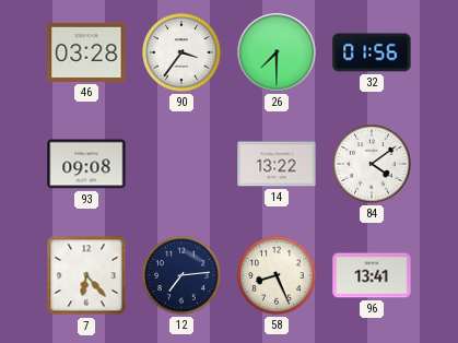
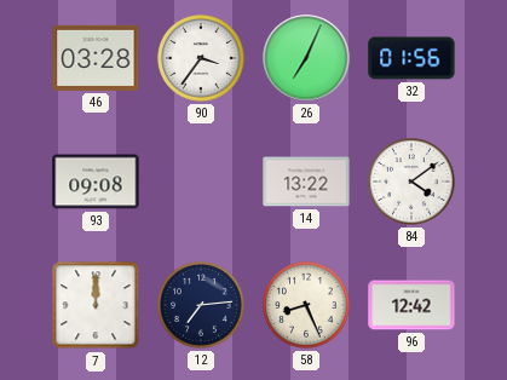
26: 7:30 -> 7:04
7: 6:23 -> 12:00
96: 13:41 -> 12:42
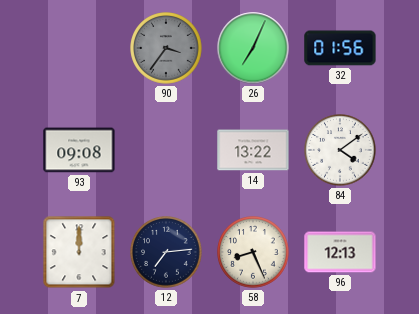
46: 03:28 -> none
90 dial: white -> grey
96: 12:42 -> 12:13
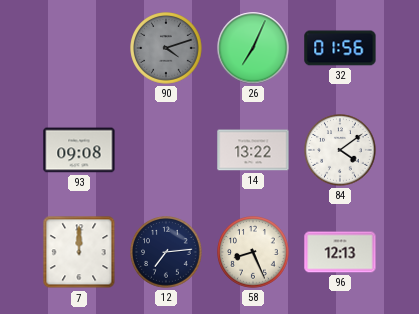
90: 3:36 -> 4:12
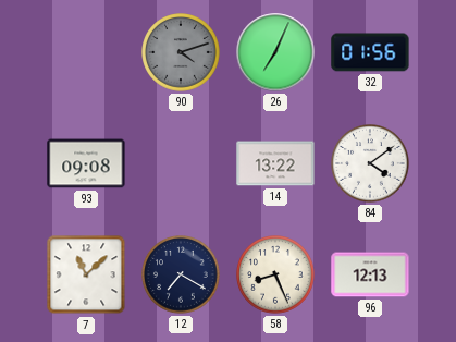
7: 12:00 -> 11:08
12: 7:14 -> 7:20
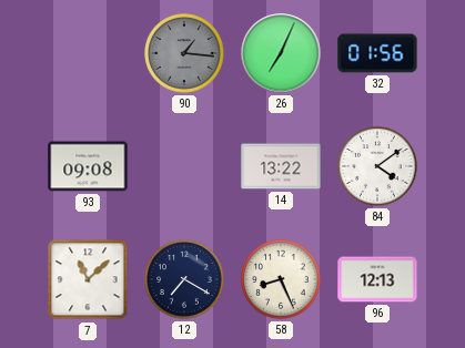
90: 4:12 -> 1:16
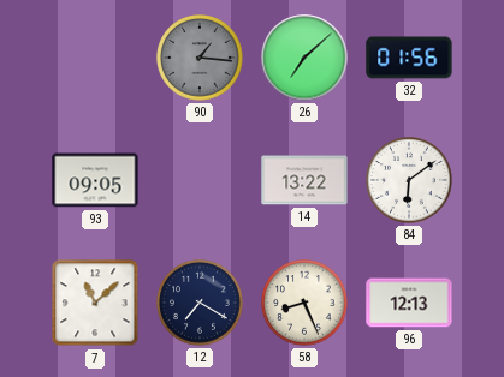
26: 7:04 -> 7:08
93: 09:08 -> 09:05
84: 4:09 -> 6:09
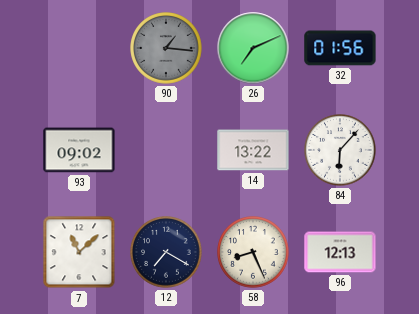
26: 7:08 -> 7:11
93: 09:05 -> 09:02
84: 6:09 -> 6:07
